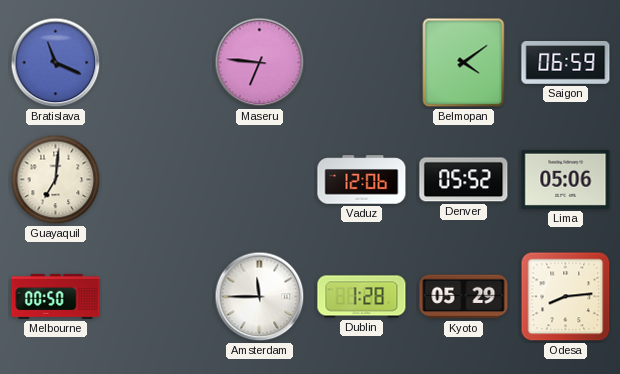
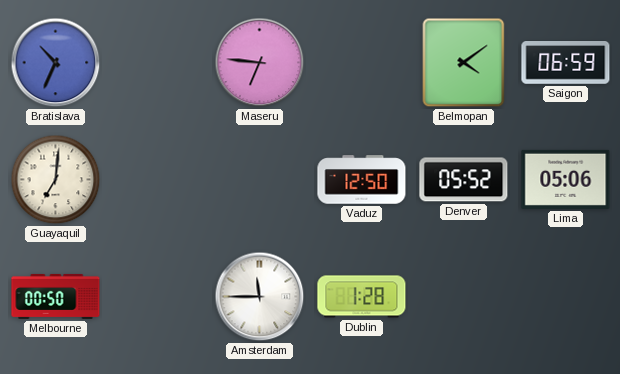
Bratislava: 11:19 -> 10:34
Vaduz: 12:06 -> 12:50
Kyoto: 05:29 -> none
Odesa: 8:14 -> none
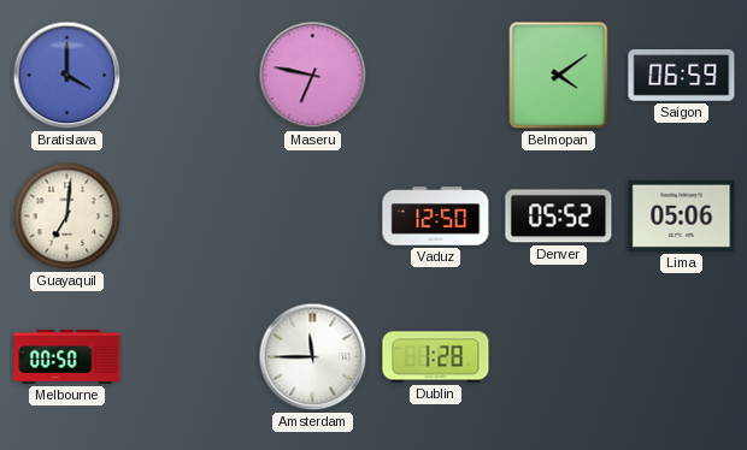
Bratislava: 10:34 -> 4:00
Maseru: 6:46 -> 6:47
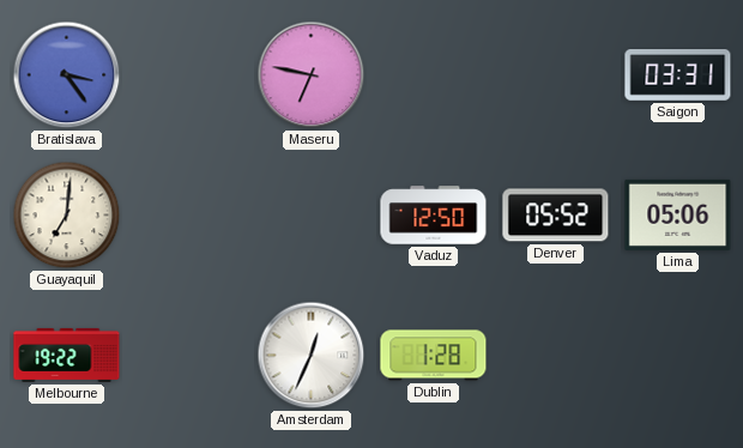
Bratislava: 4:00 -> 3:24
Belmopan: 4:09 -> none
Saigon: 06:59 -> 03:31
Melbourne: 00:50 -> 19:22
Amsterdam: 11:45 -> 12:34
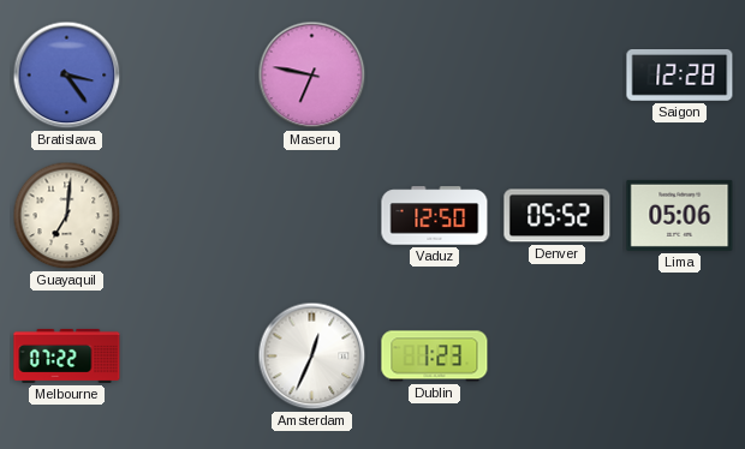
Saigon: 03:31 -> 12:28
Melbourne: 19:22 -> 07:22
Dublin: 1:28 -> 1:23
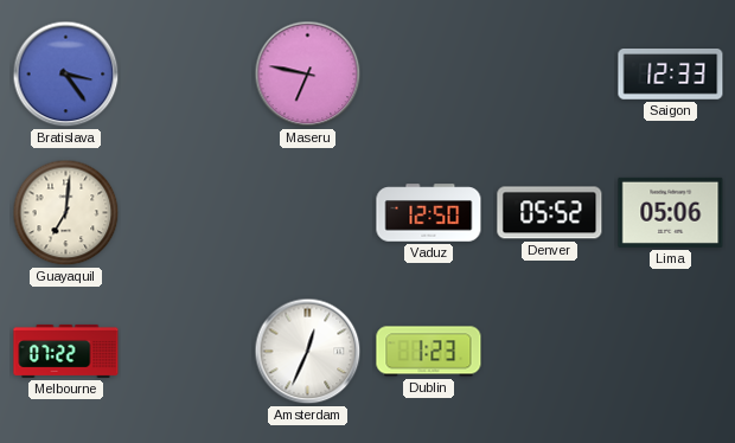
Saigon: 12:28 -> 12:33
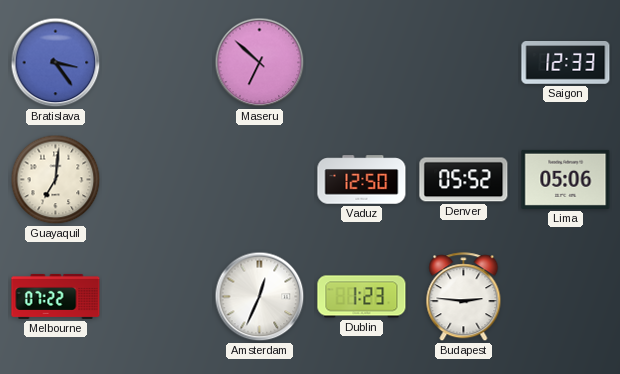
Maseru: 6:47 -> 6:52
Budapest: none -> 2:46
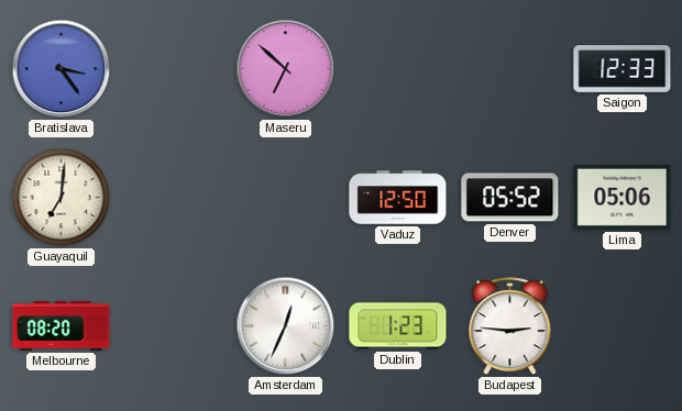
Melbourne: 07:22 -> 08:20
